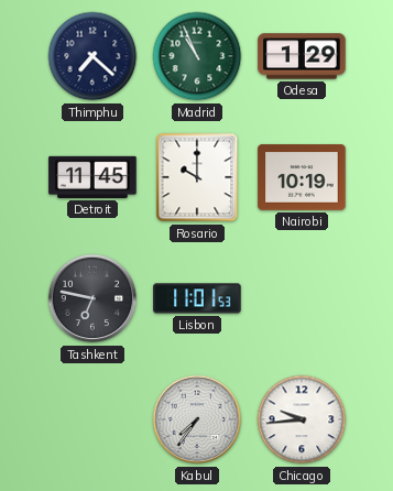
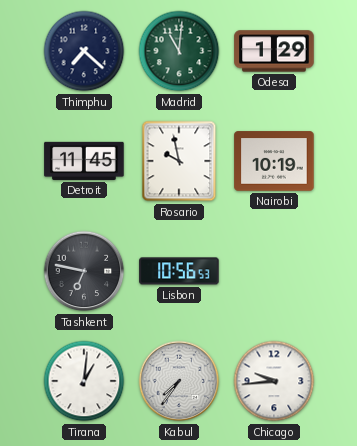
Madrid: 10:56 -> 11:01
Rosario: 10:00 -> 9:58
Lisbon: 11:01 -> 10:56
Tirana: none -> 1:01
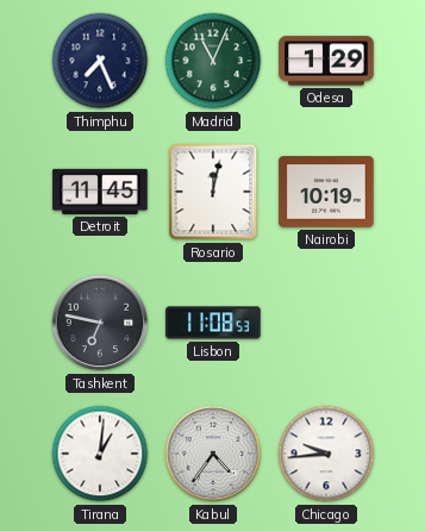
Thimphu: 7:22 -> 7:26
Madrid: 11:01 -> 11:04
Rosario: 9:58 -> 12:02
Lisbon: 10:56 -> 11:08
Kabul: 7:36 -> 4:36
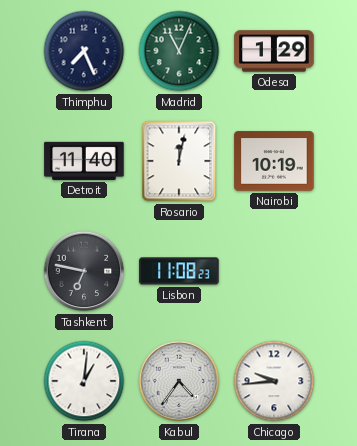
Detroit: 11:45 -> 11:40
Lisbon: 11:08:53 -> 11:08:23
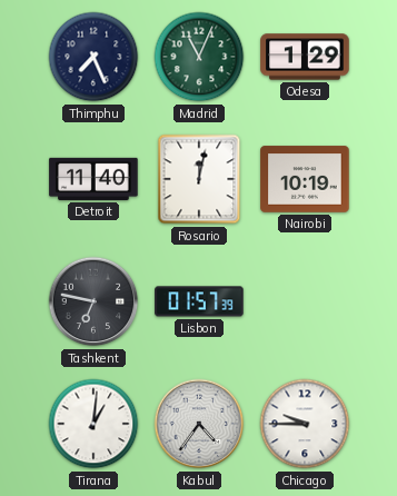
Lisbon: 11:08 -> 01:57
Chicago: 9:44 -> 9:45
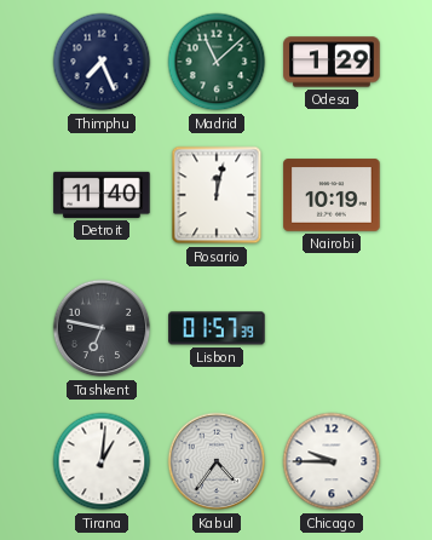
Madrid: 11:04 -> 11:08
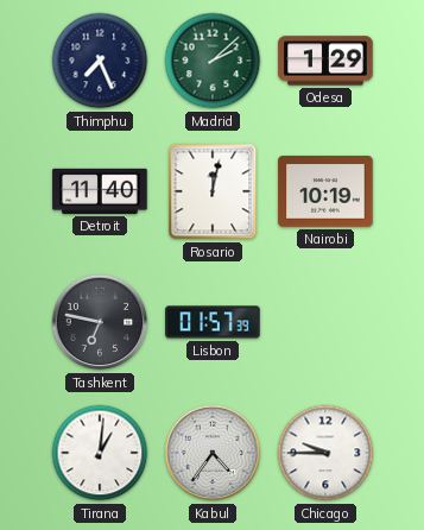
Madrid: 11:08 -> 2:08
